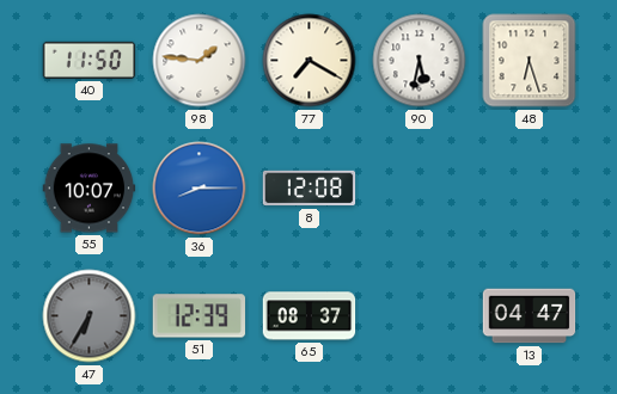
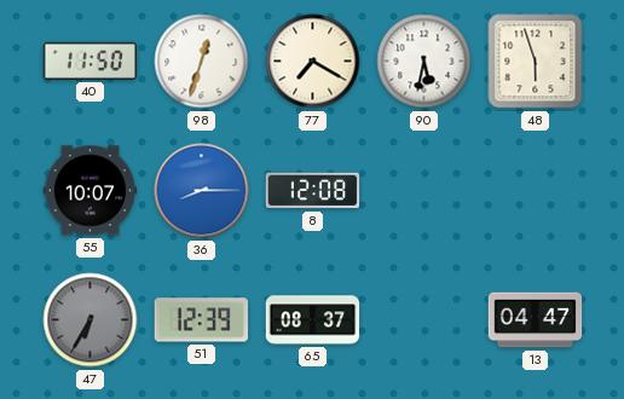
98: 1:46 -> 12:33
48: 6:27 -> 5:57
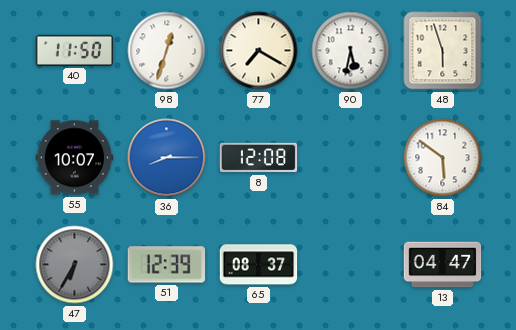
84: none -> 5:51
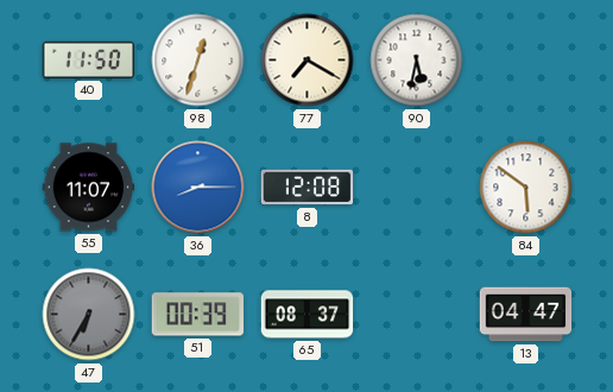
48: 5:57 -> none
55: 10:07 -> 11:07
51: 12:39 -> 00:39
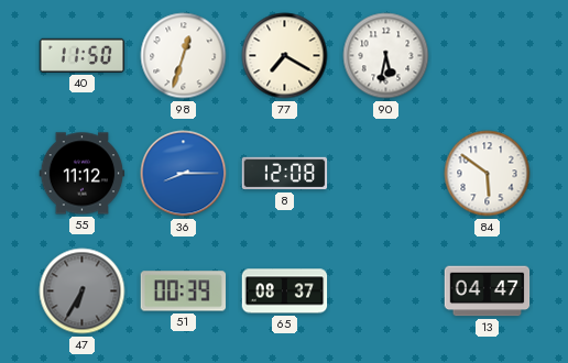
55: 11:07 -> 11:12
